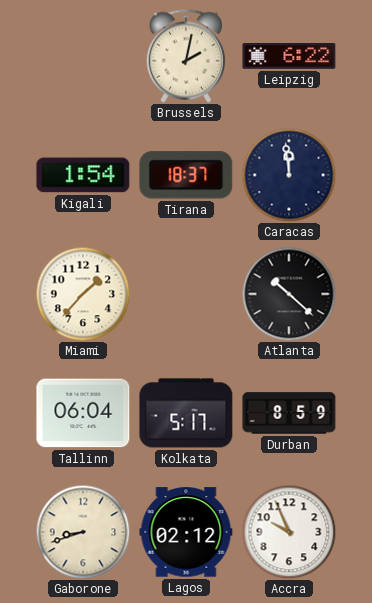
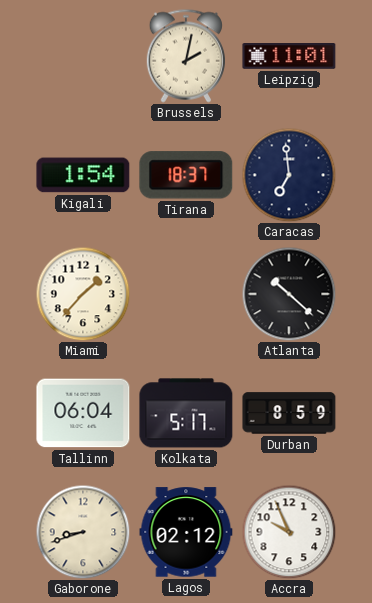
Leipzig: 6:22 -> 11:01
Caracas: 11:59 -> 6:59
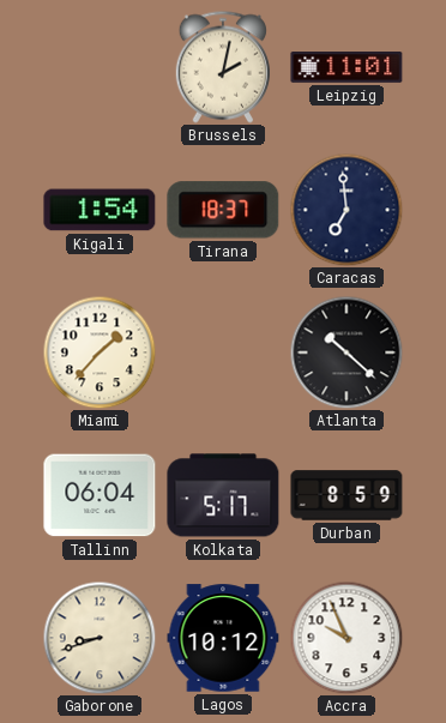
Lagos: 02:12 -> 10:12
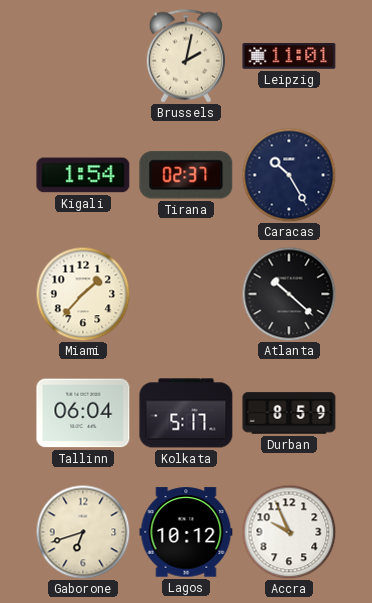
Tirana: 18:37 -> 02:37
Caracas: 6:59 -> 10:25
Gaborone: 8:42 -> 6:42
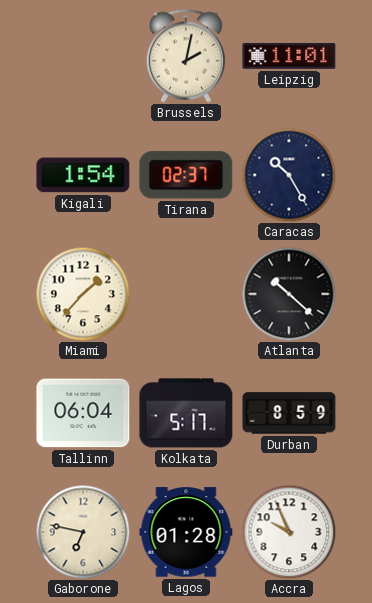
Gaborone: 6:42 -> 6:47
Lagos: 10:12 -> 01:28
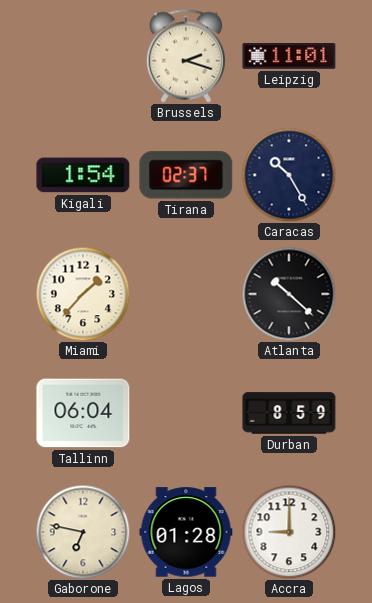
Brussels: 2:02 -> 2:18
Kolkata: 5:17 -> none
Accra: 9:56 -> 9:00
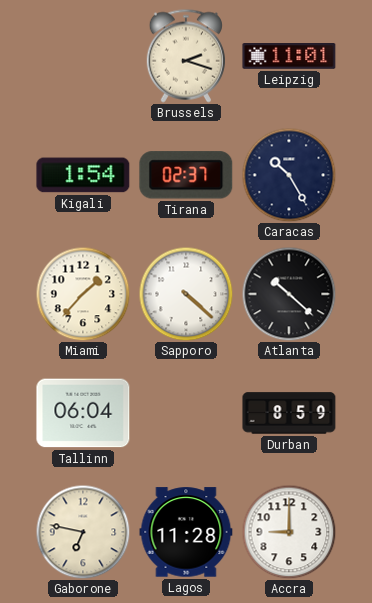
Sapporo: none -> 4:22
Lagos: 01:28 -> 11:28
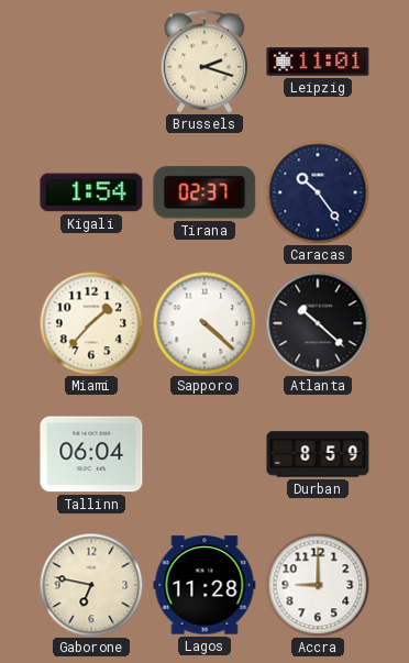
Caracas: 10:25 -> 10:24
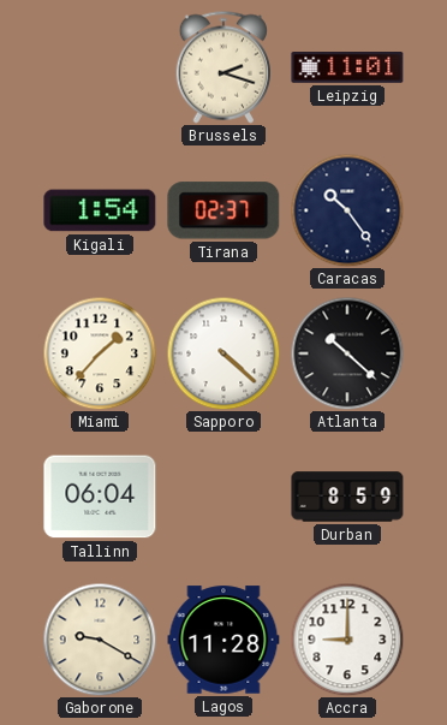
Gaborone: 6:47 -> 9:20
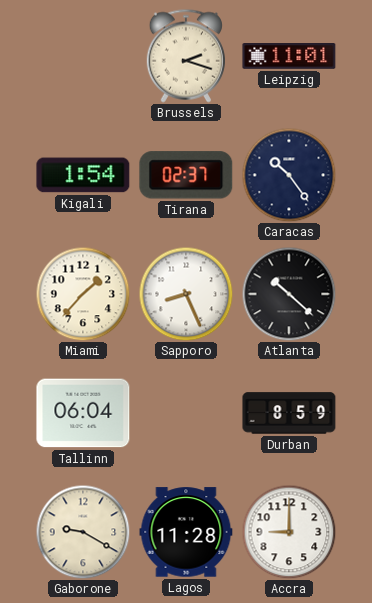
Sapporo: 4:22 -> 8:26
